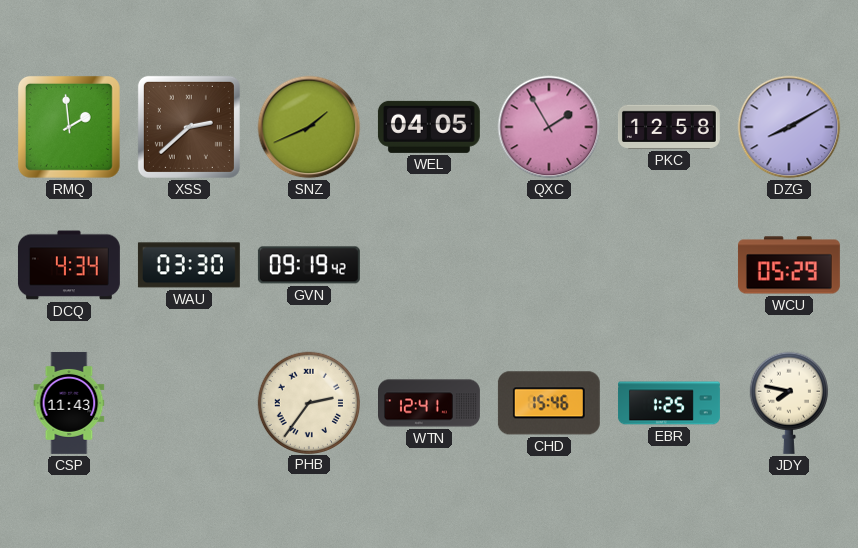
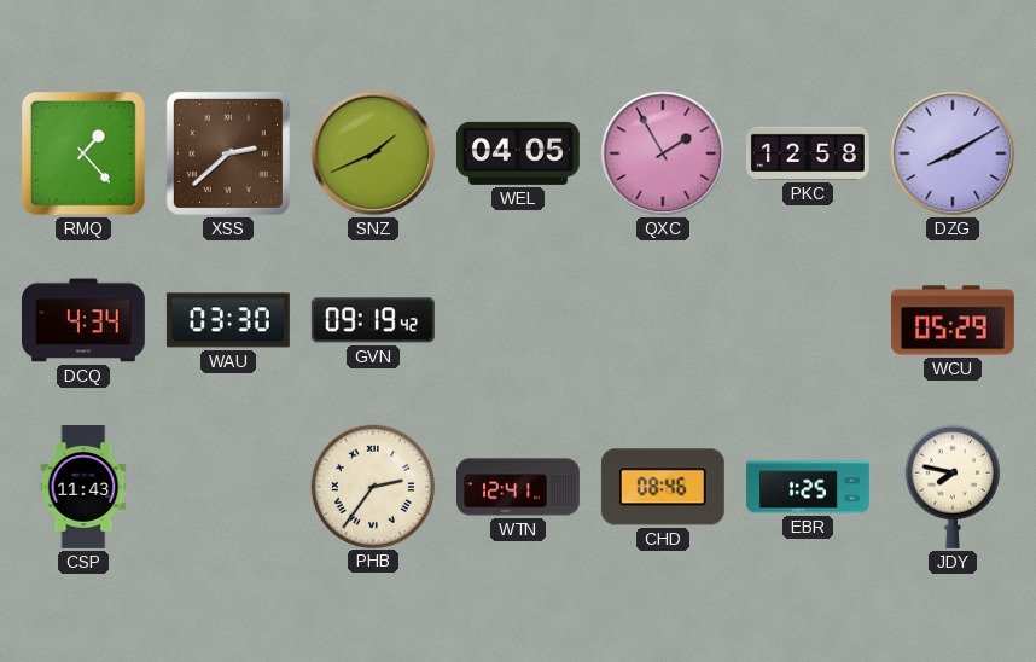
RMQ: 1:59 -> 1:23
CHD: 15:46 -> 08:46
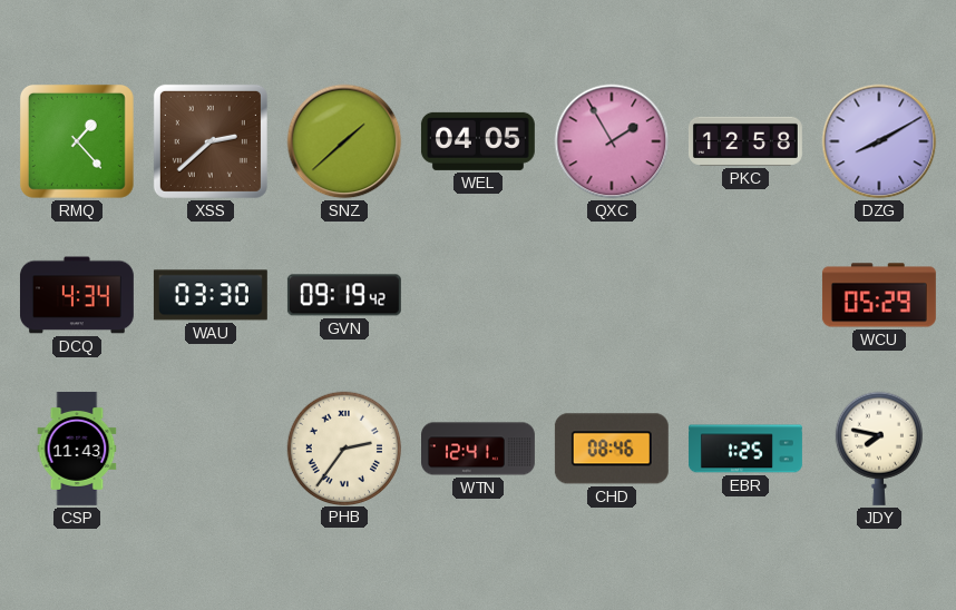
SNZ: 1:41 -> 1:38
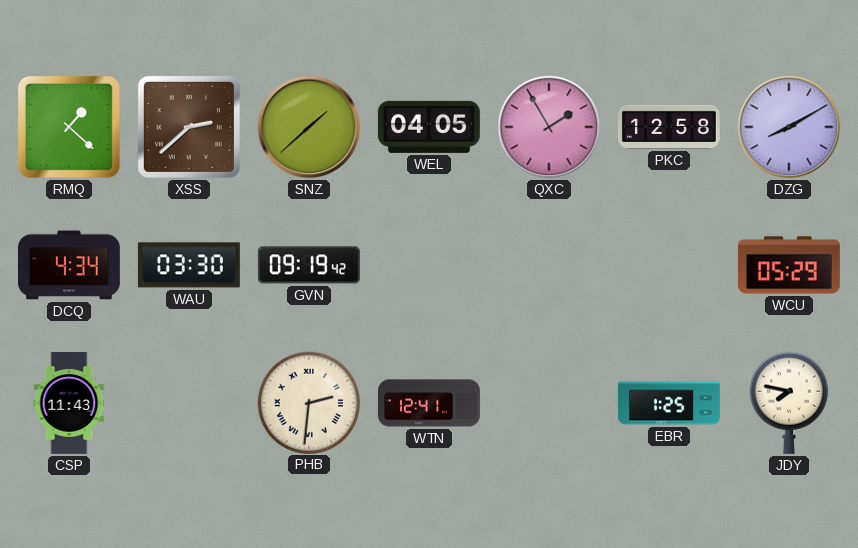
RMQ: 1:23 -> 1:22
PHB: 2:36 -> 2:31
CHD: 08:46 -> none
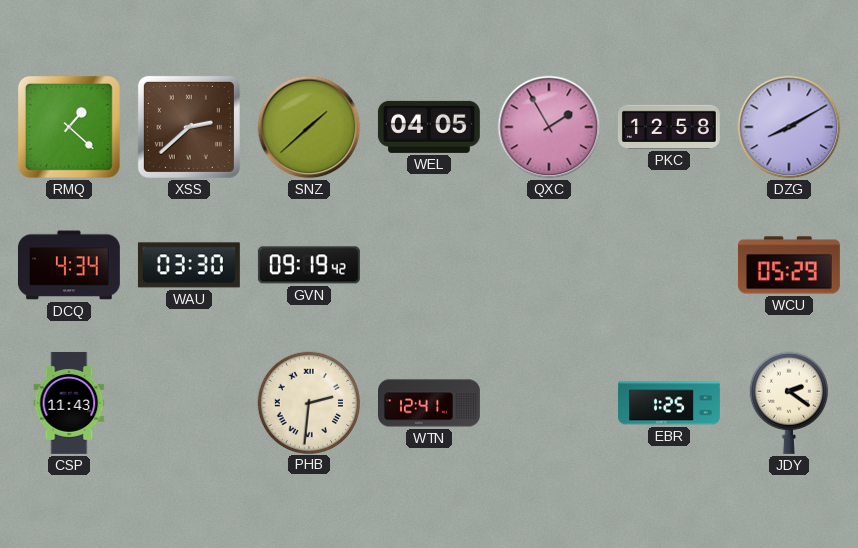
JDY: 7:47 -> 2:21
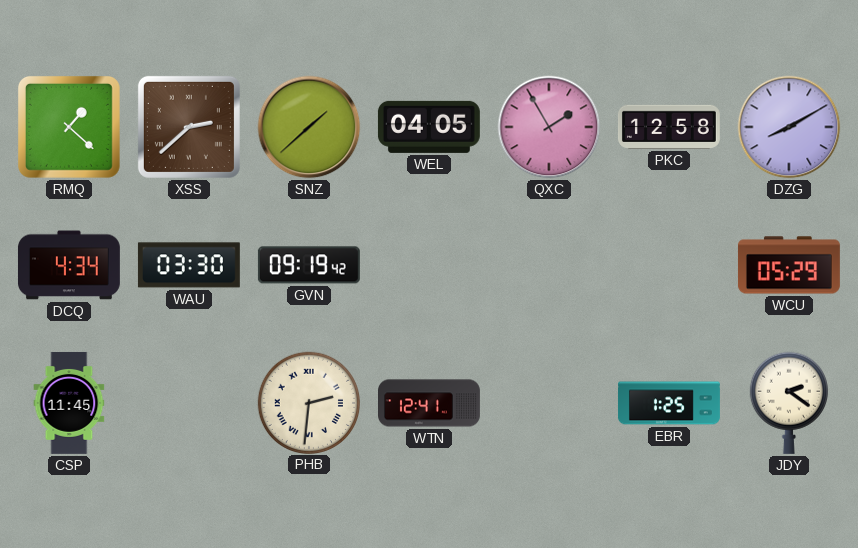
CSP: 11:43 -> 11:45
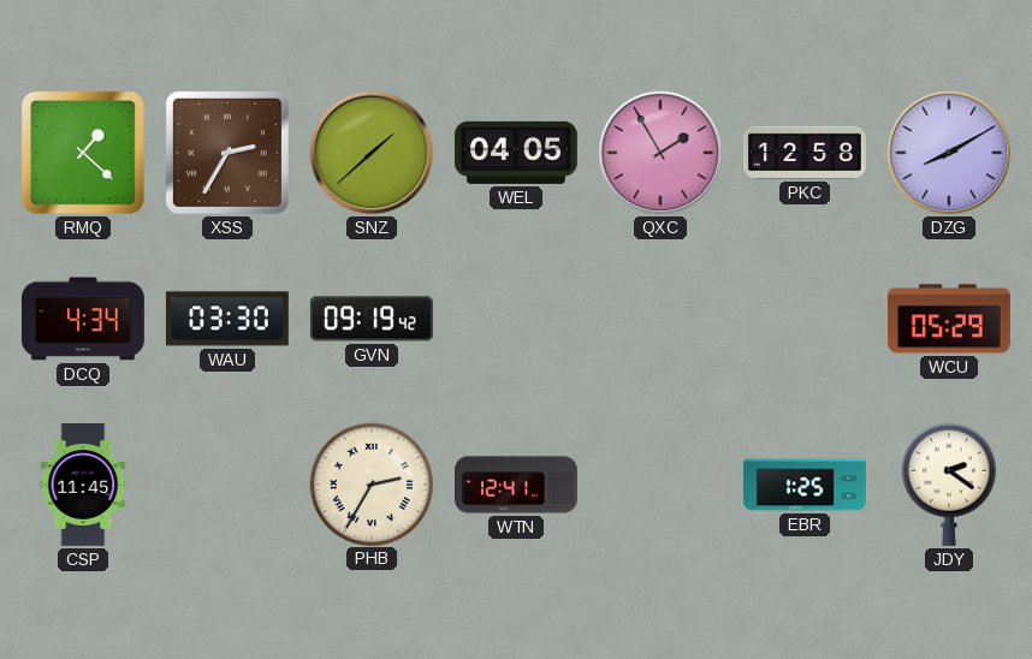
XSS: 2:38 -> 2:35
PHB: 2:31 -> 2:35
